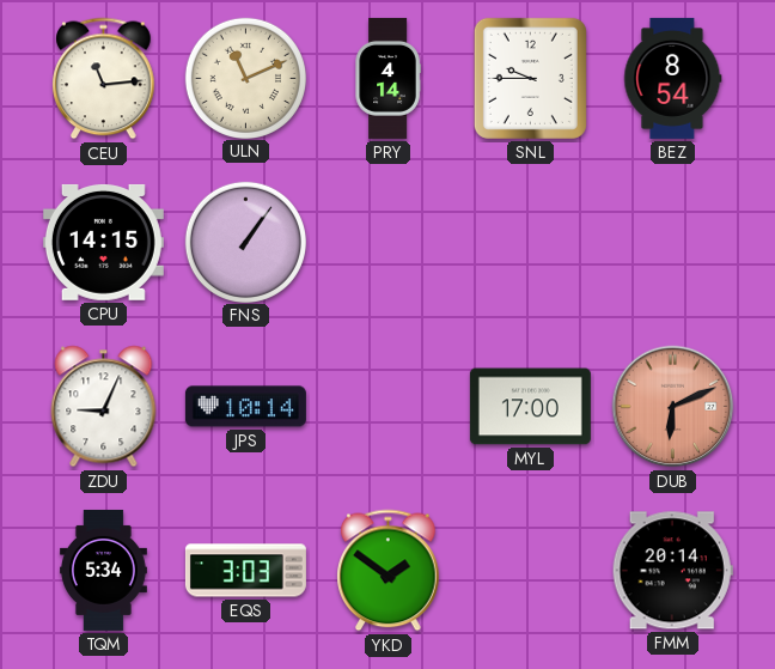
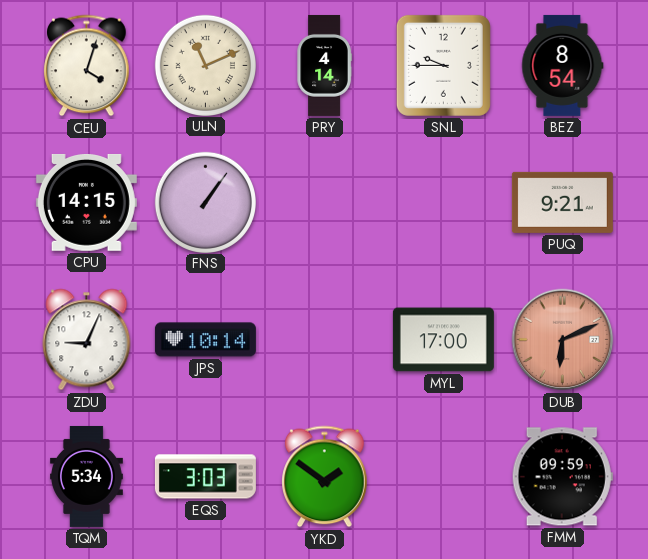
CEU: 11:14 -> 4:03
PUQ: none -> 9:21
FMM: 20:14 -> 09:59
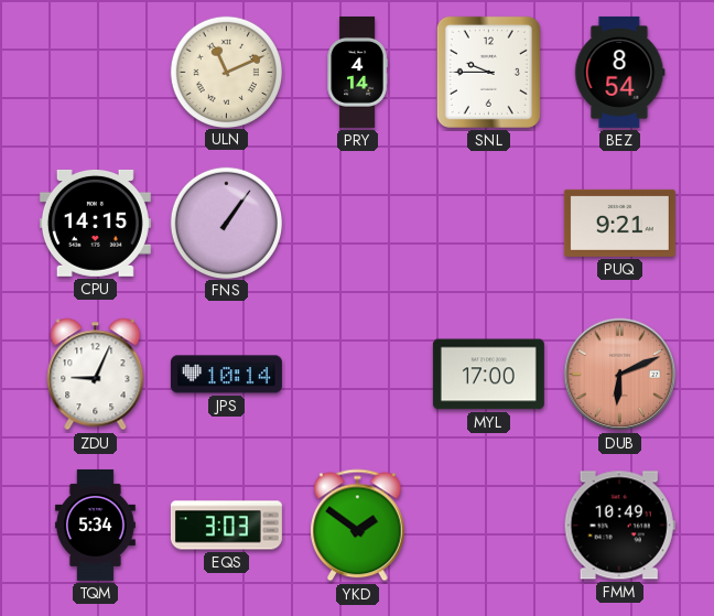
CEU: 4:03 -> none
FMM: 09:59 -> 10:49
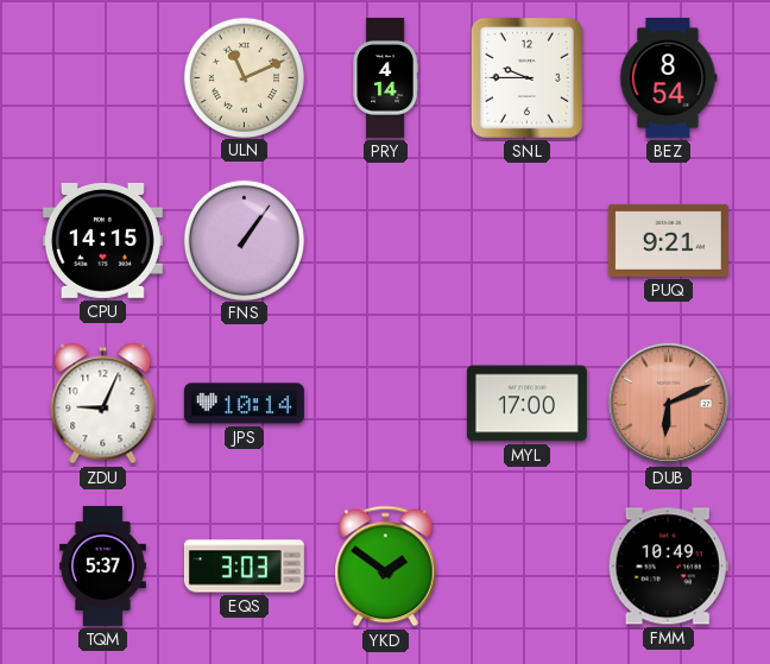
TQM: 5:34 -> 5:37
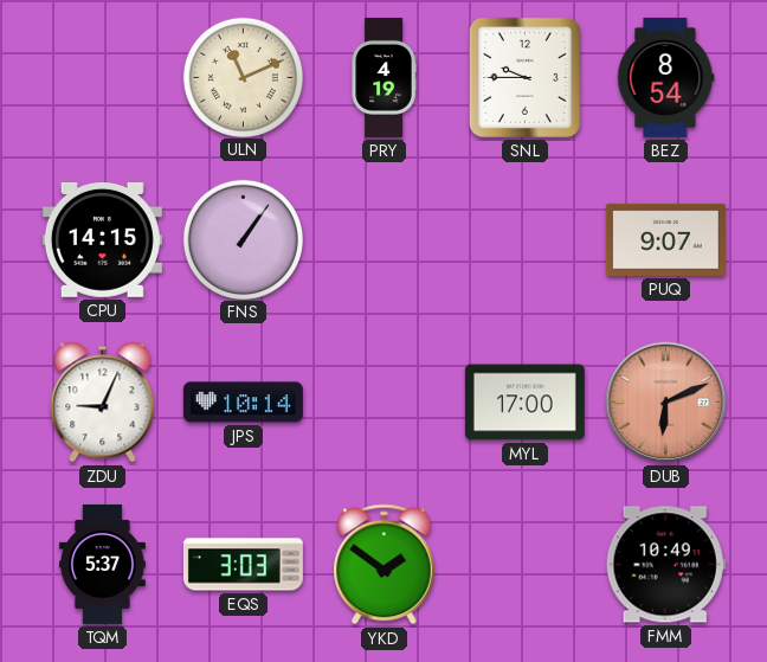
PRY: 4:14 -> 4:19
PUQ: 9:21 -> 9:07
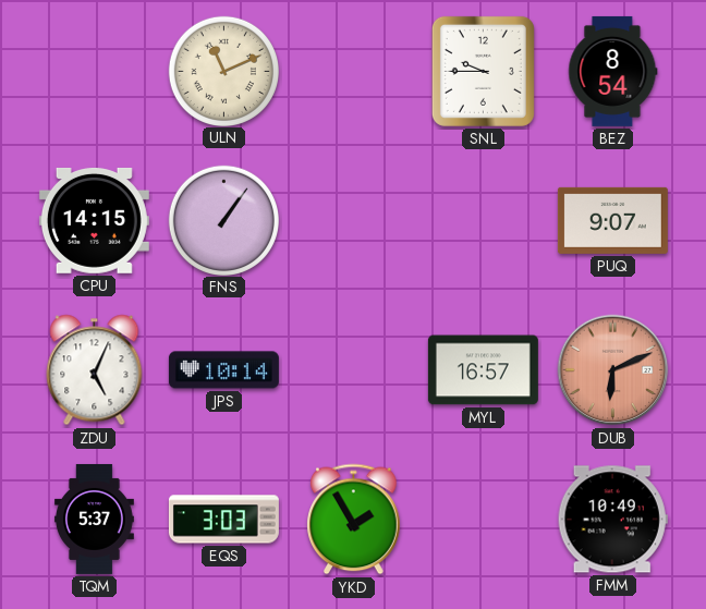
PRY: 4:19 -> none
ZDU: 9:04 -> 5:04
MYL: 17:00 -> 16:57
YKD: 1:51 -> 1:55
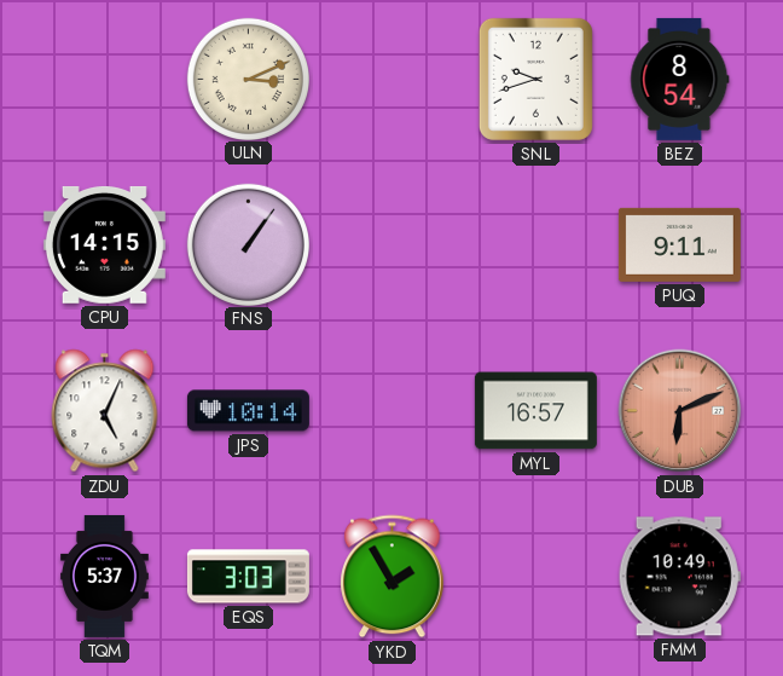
ULN: 11:11 -> 3:11
SNL: 9:45 -> 9:42
PUQ: 9:07 -> 9:11
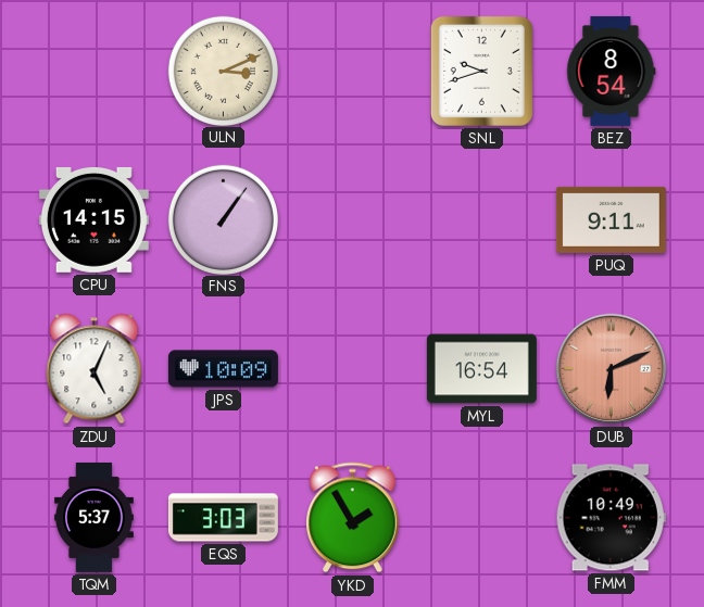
JPS: 10:14 -> 10:09
MYL: 16:57 -> 16:54
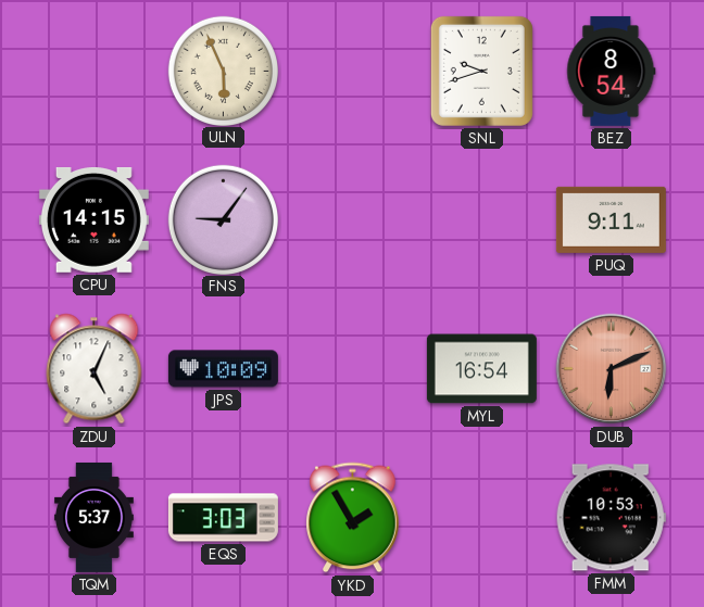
ULN: 3:11 -> 5:56
FNS: 1:06 -> 9:06
FMM: 10:49 -> 10:53
